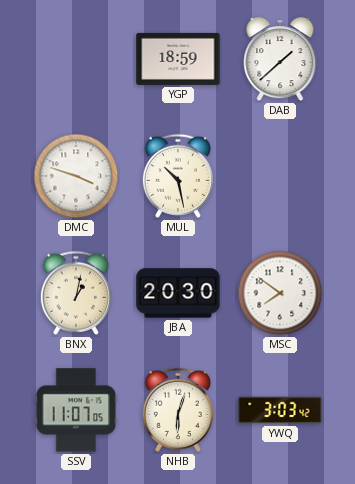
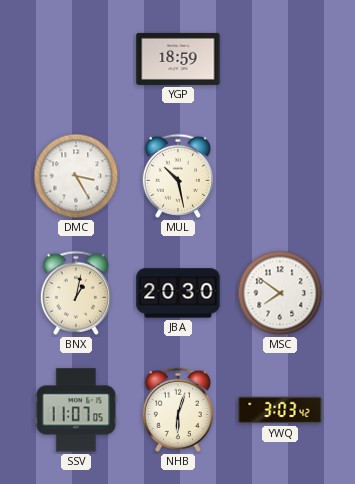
DAB: 1:38 -> none
DMC: 3:48 -> 3:25
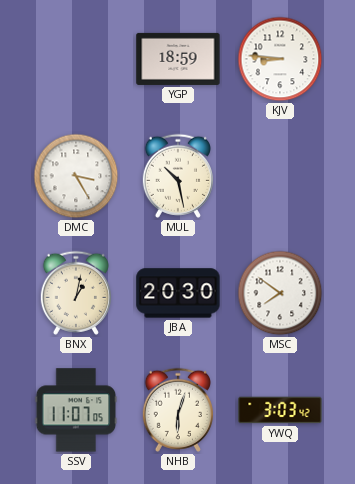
KJV: none -> 8:46
